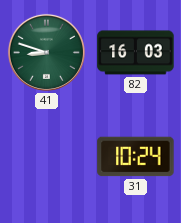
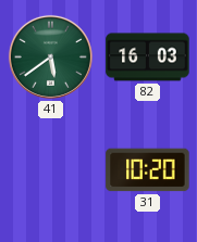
41: 8:48 -> 5:39
31: 10:24 -> 10:20
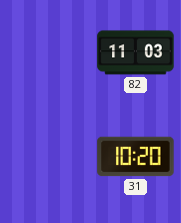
41: 5:39 -> none
82: 16:03 -> 11:03
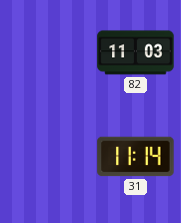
31: 10:20 -> 11:14
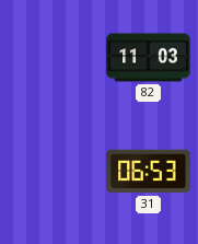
31: 11:14 -> 06:53
